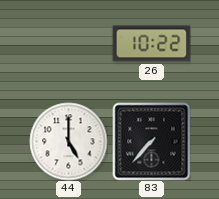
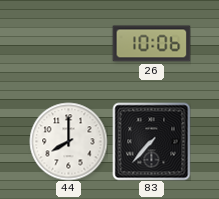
26: 10:22 -> 10:06
44: 5:00 -> 8:00
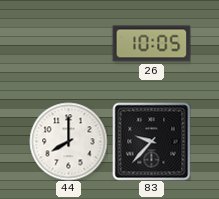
26: 10:06 -> 10:05
83: 7:37 -> 9:37
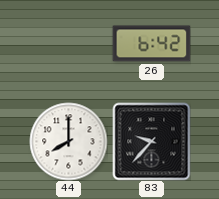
26: 10:05 -> 6:42
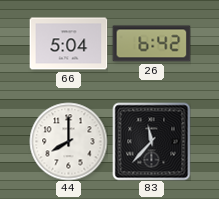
66: none -> 5:04
83: 9:37 -> 11:37
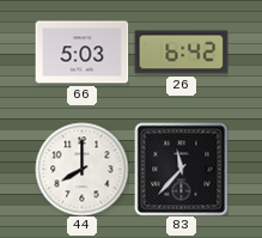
66: 5:04 -> 5:03
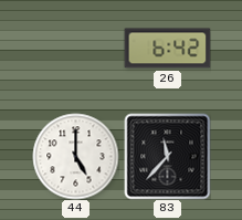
66: 5:03 -> none
44: 8:00 -> 5:00
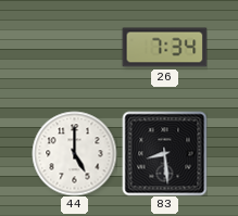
26: 6:42 -> 7:34
83: 11:37 -> 8:29
